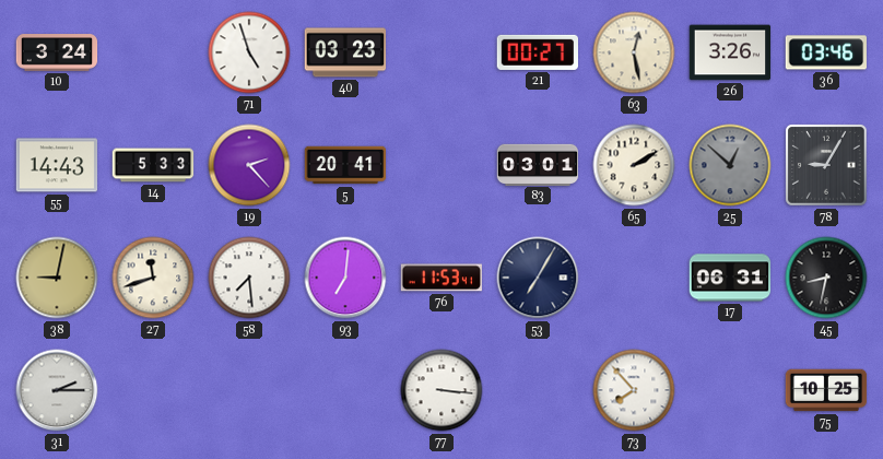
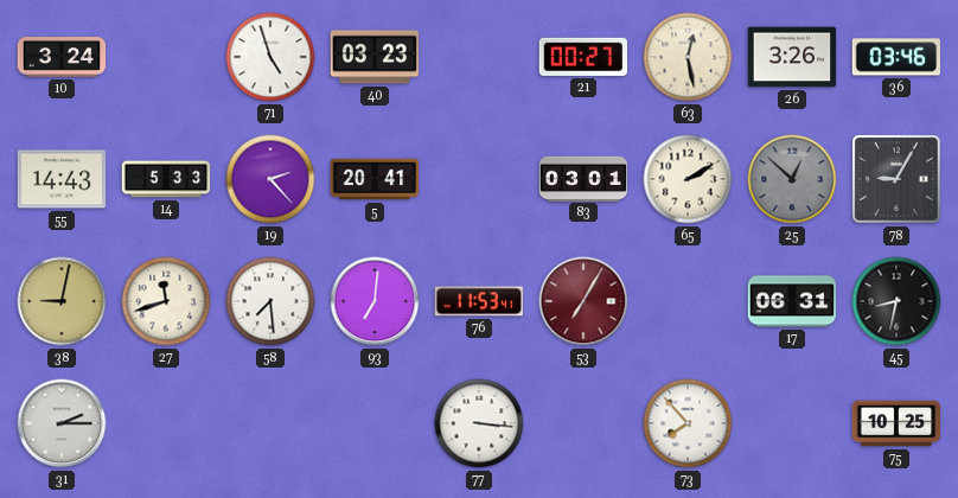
53 dial: navy -> burgundy
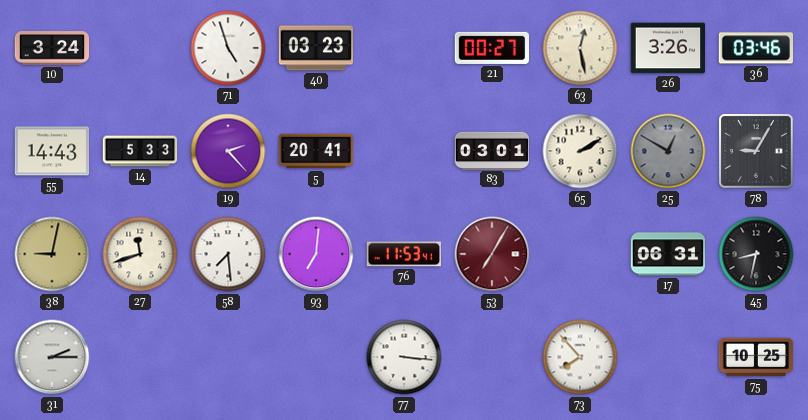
25: 12:52 -> 12:50
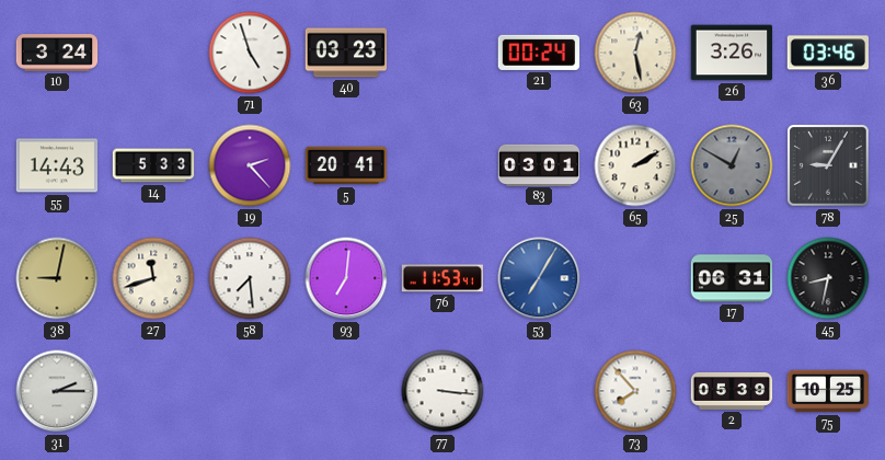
21: 00:27 -> 00:24
53 dial: burgundy -> blue
2: none -> 05:39
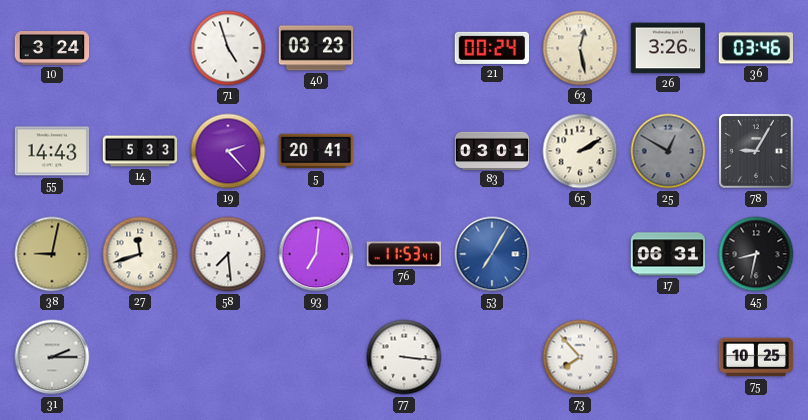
2: 05:39 -> none
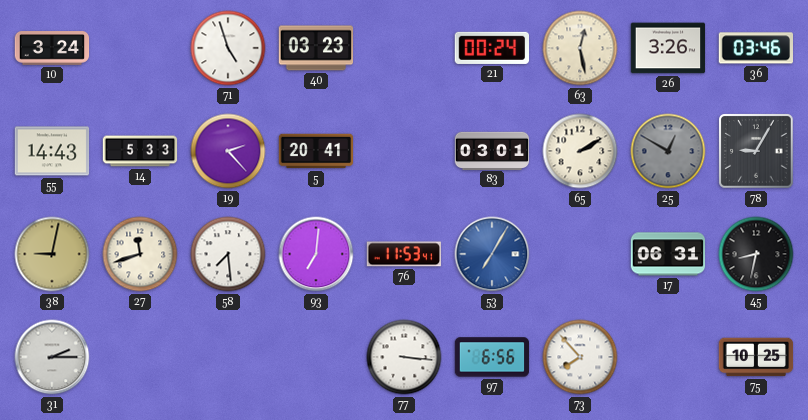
97: none -> 6:56
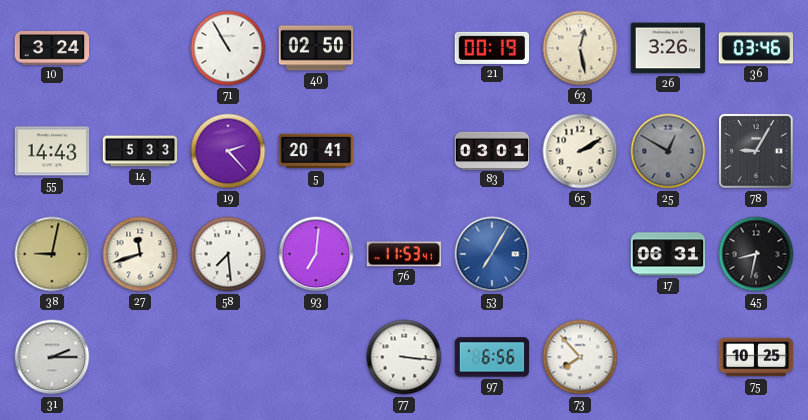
71: 4:57 -> 10:55
40: 03:23 -> 02:50
21: 00:24 -> 00:19
